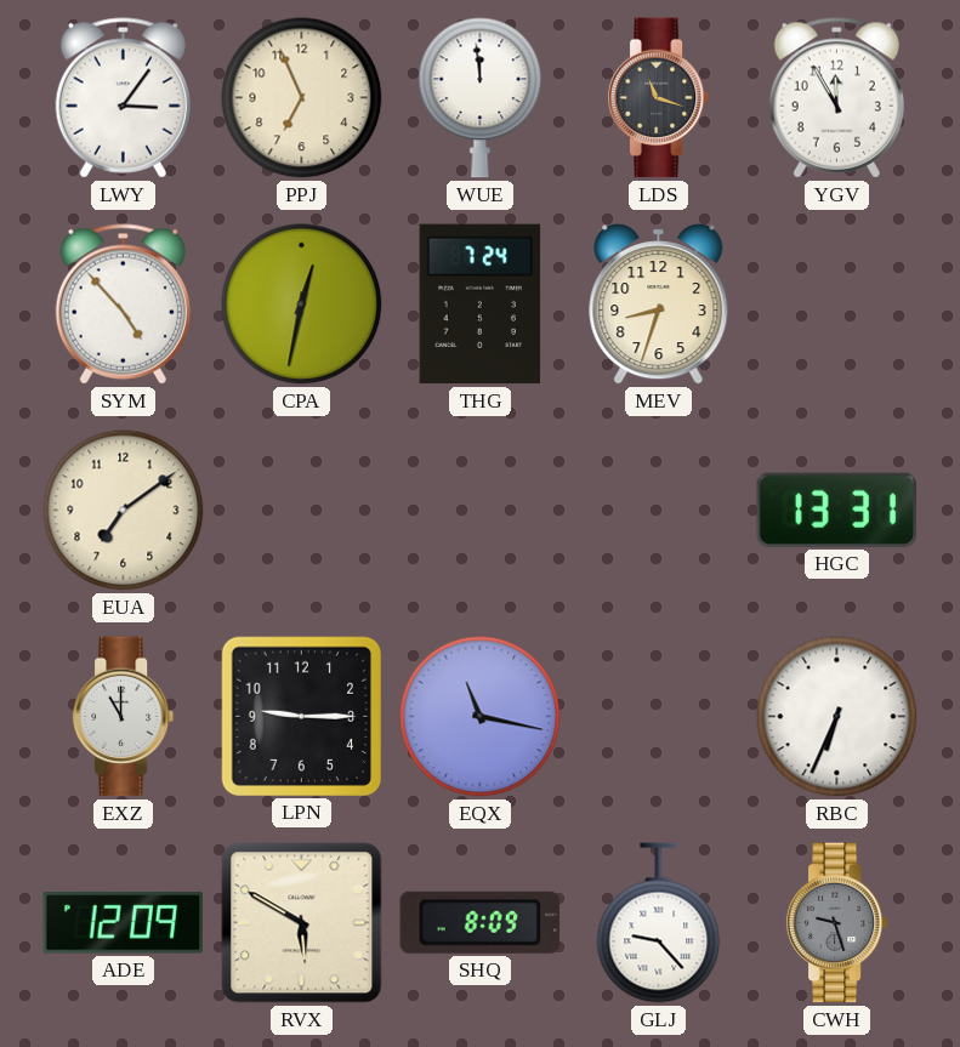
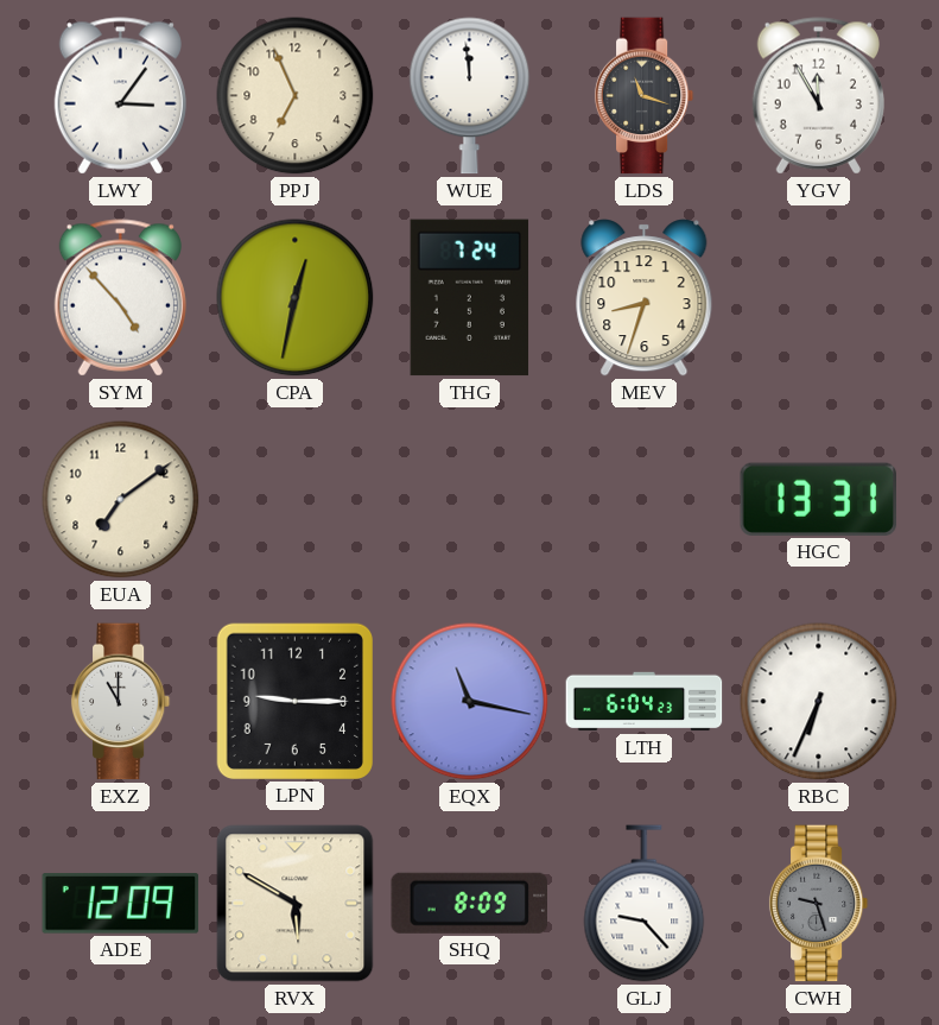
LTH: none -> 6:04
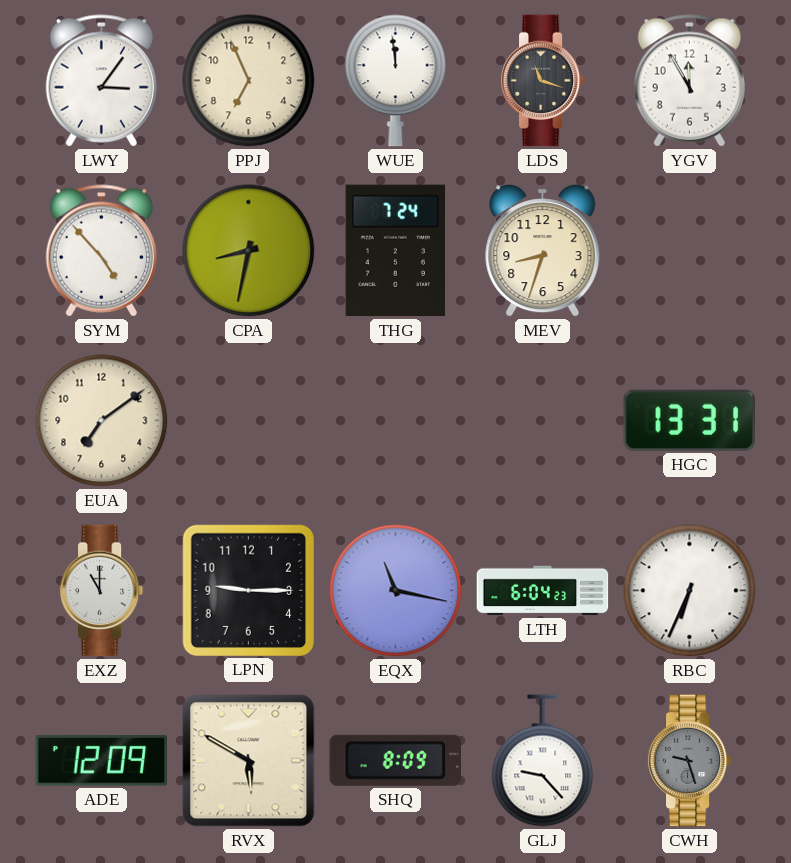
CPA: 12:32 -> 8:32
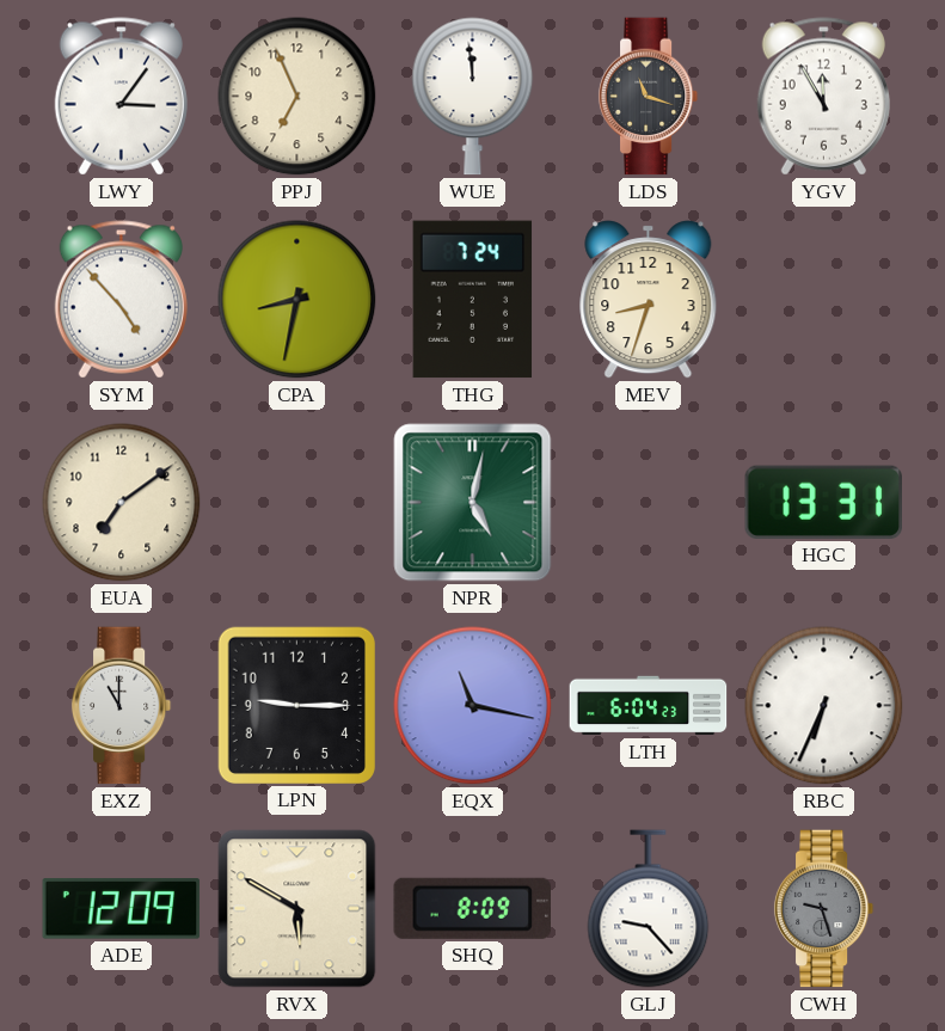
NPR: none -> 5:02
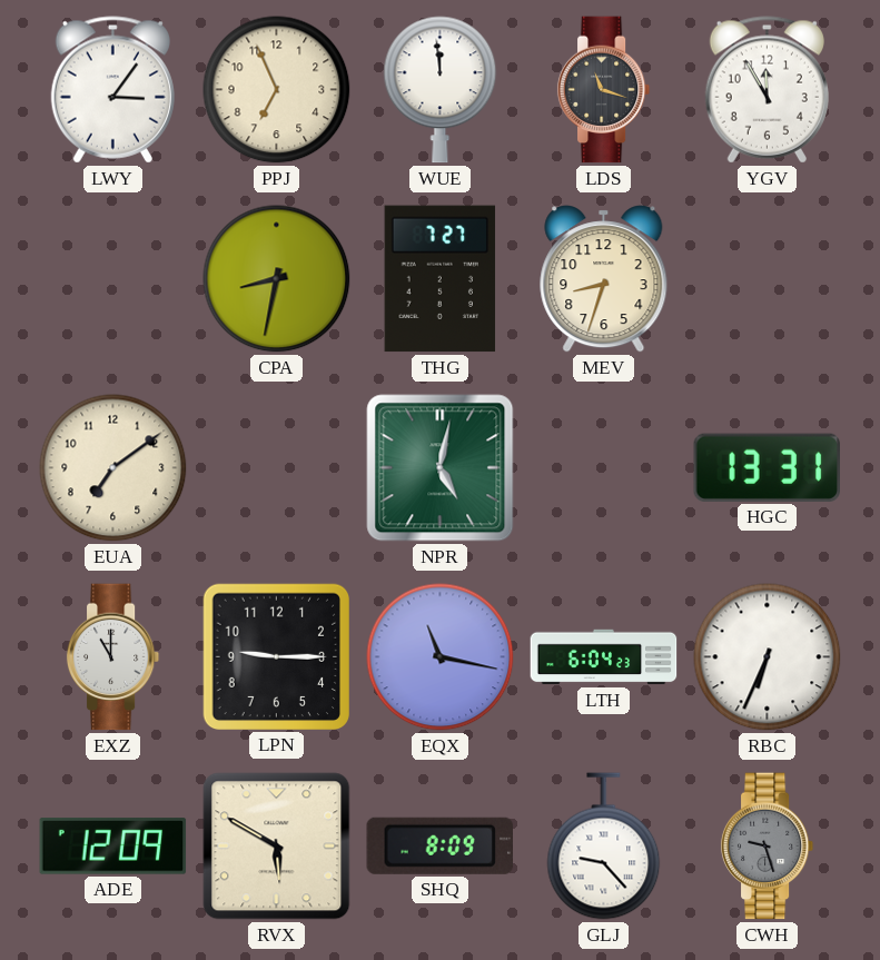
SYM: 4:53 -> none
THG: 7:24 -> 7:27
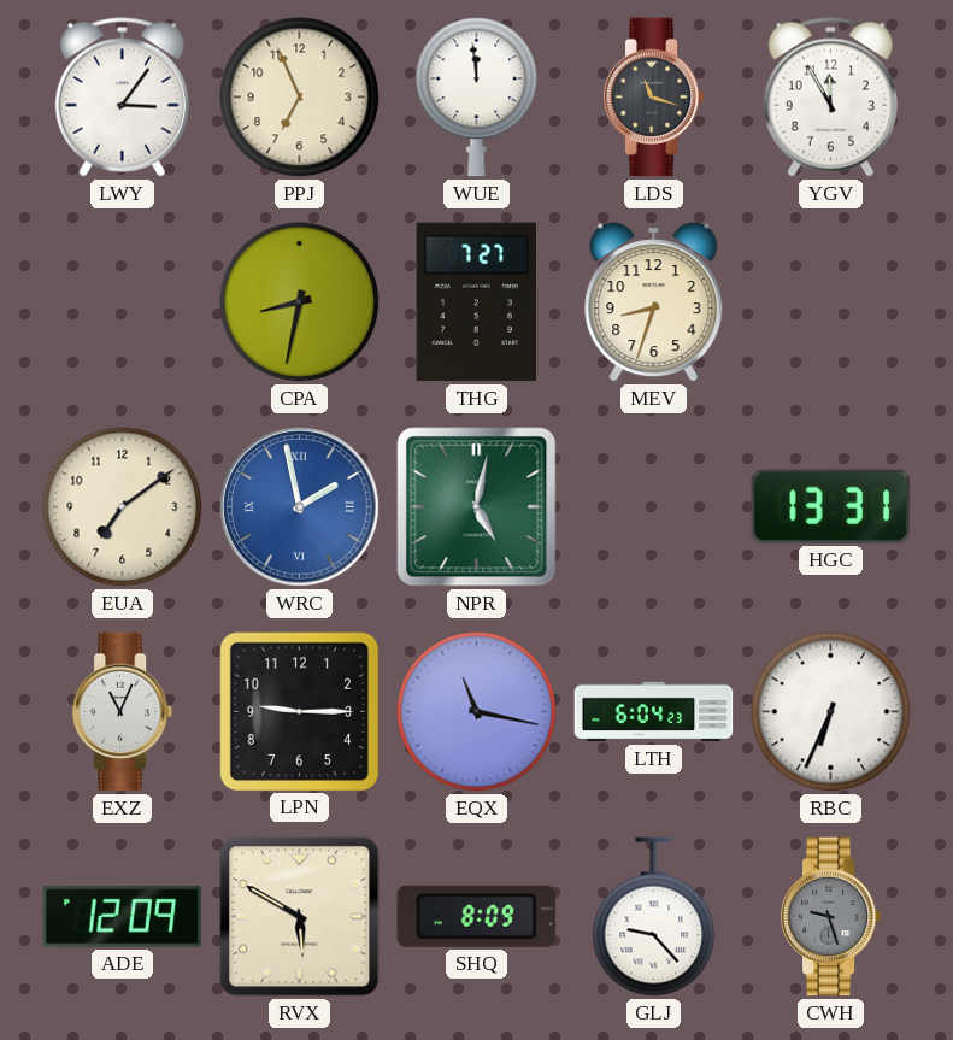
WRC: none -> 1:58
EXZ: 11:00 -> 11:04
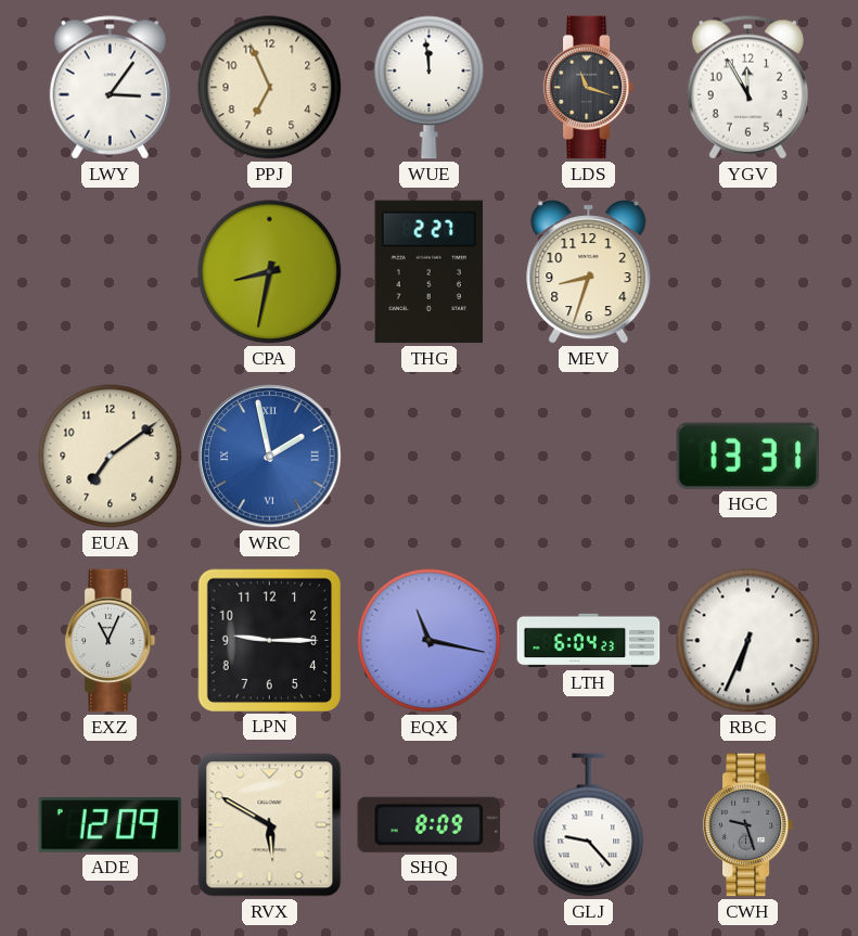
THG: 7:27 -> 2:27
NPR: 5:02 -> none
